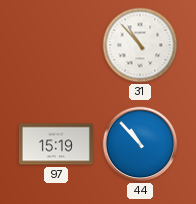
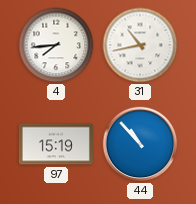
4: none -> 7:44
31: 10:53 -> 10:43
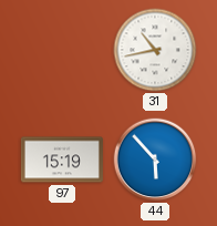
4: 7:44 -> none
44: 10:53 -> 5:53
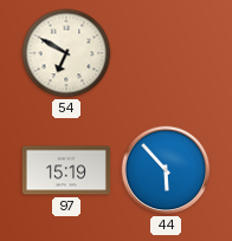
54: none -> 6:50
31: 10:43 -> none
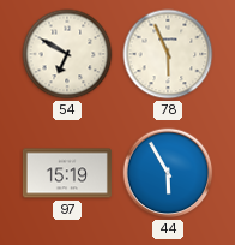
78: none -> 5:56
44: 5:53 -> 5:55
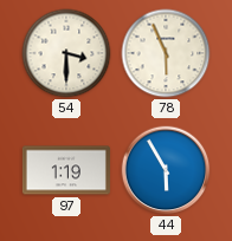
54: 6:50 -> 3:30
97: 15:19 -> 1:19
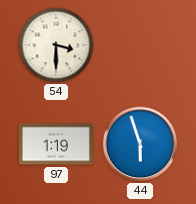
78: 5:56 -> none
44: 5:55 -> 5:57
